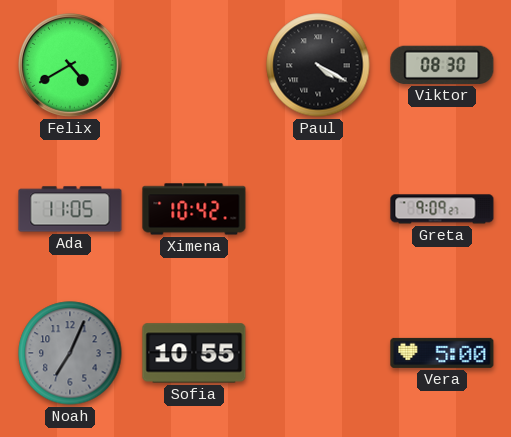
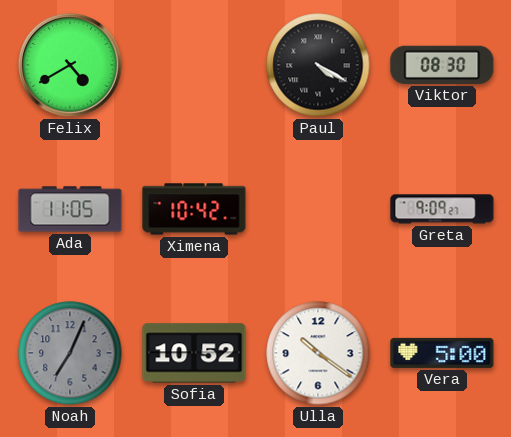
Sofia: 10:55 -> 10:52
Ulla: none -> 10:21
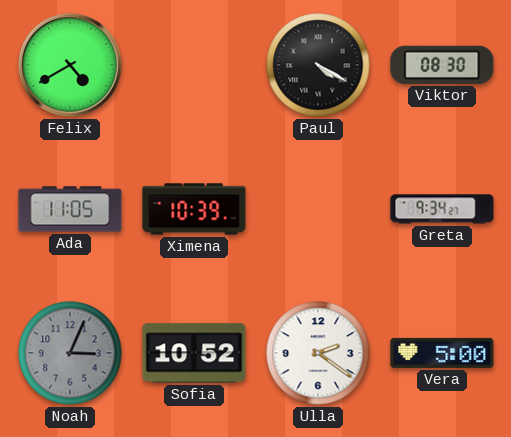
Ximena: 10:42 -> 10:39
Greta: 9:09 -> 9:34
Noah: 7:04 -> 3:04
Ulla: 10:21 -> 2:21
